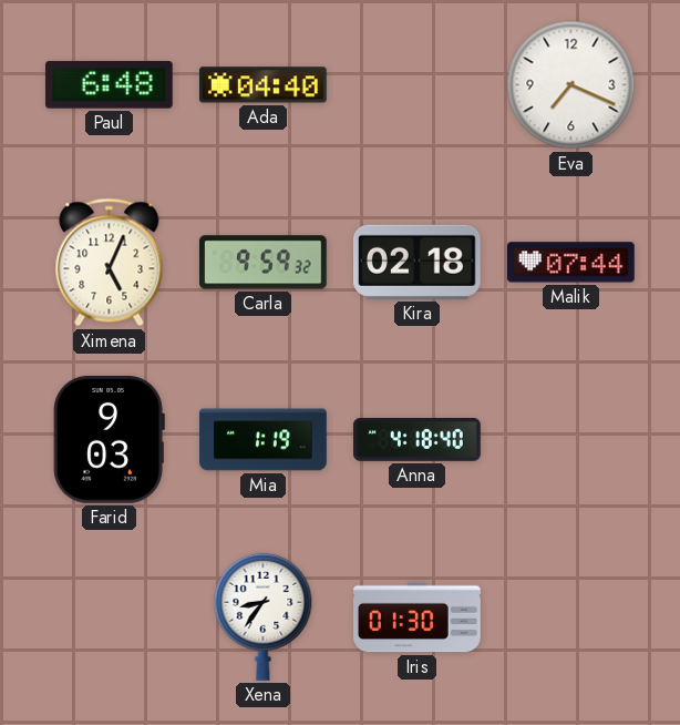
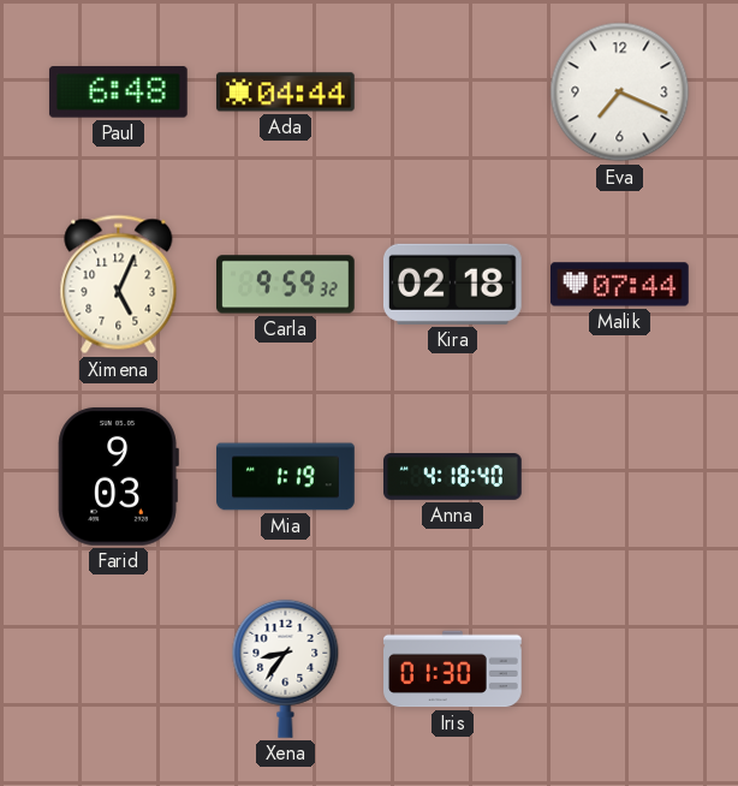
Ada: 04:40 -> 04:44
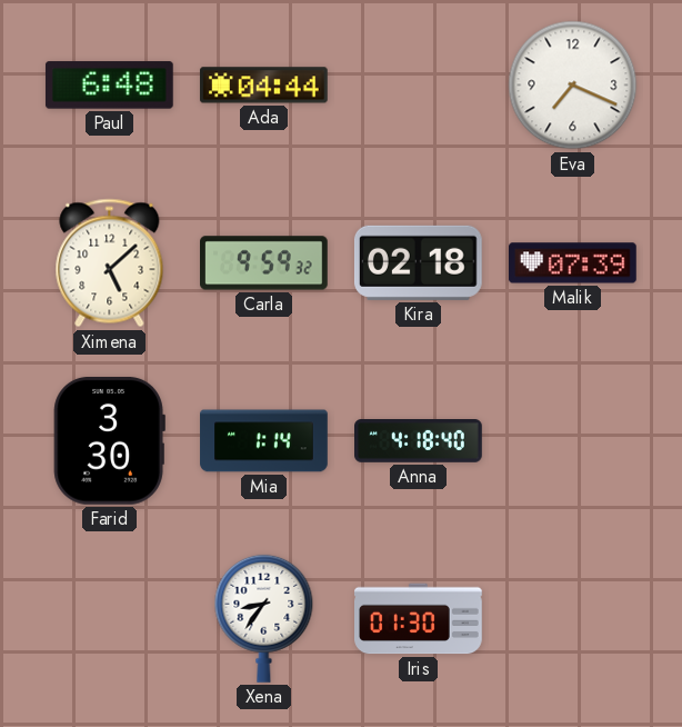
Ximena: 5:04 -> 5:08
Malik: 07:44 -> 07:39
Farid: 9:03 -> 3:30
Mia: 1:19 -> 1:14
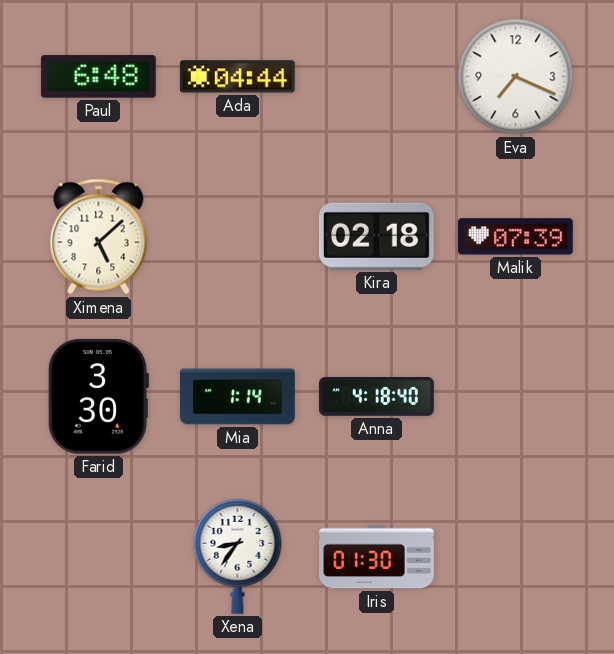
Carla: 9:59 -> none
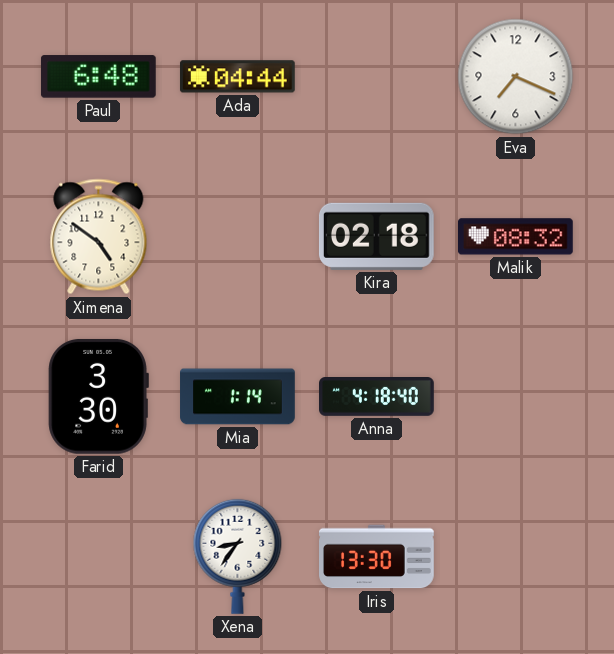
Ximena: 5:08 -> 4:51
Malik: 07:39 -> 08:32
Iris: 01:30 -> 13:30
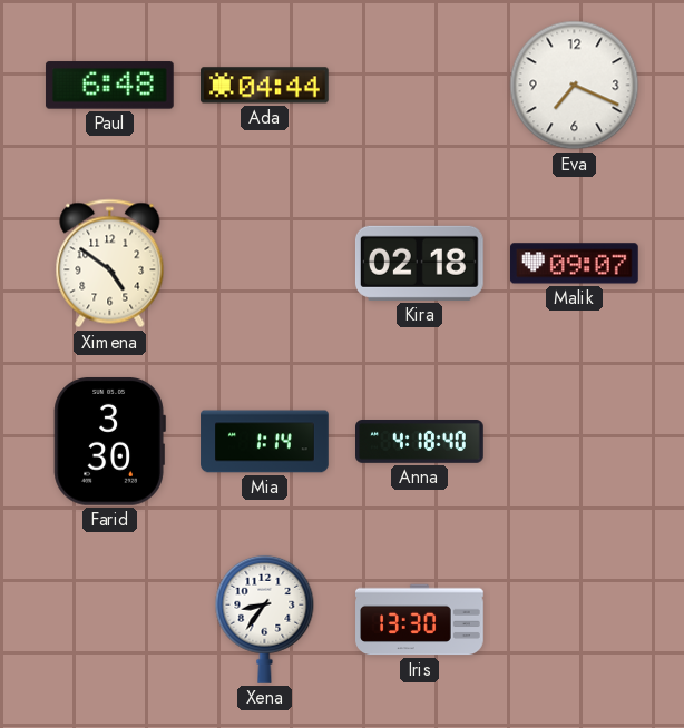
Malik: 08:32 -> 09:07
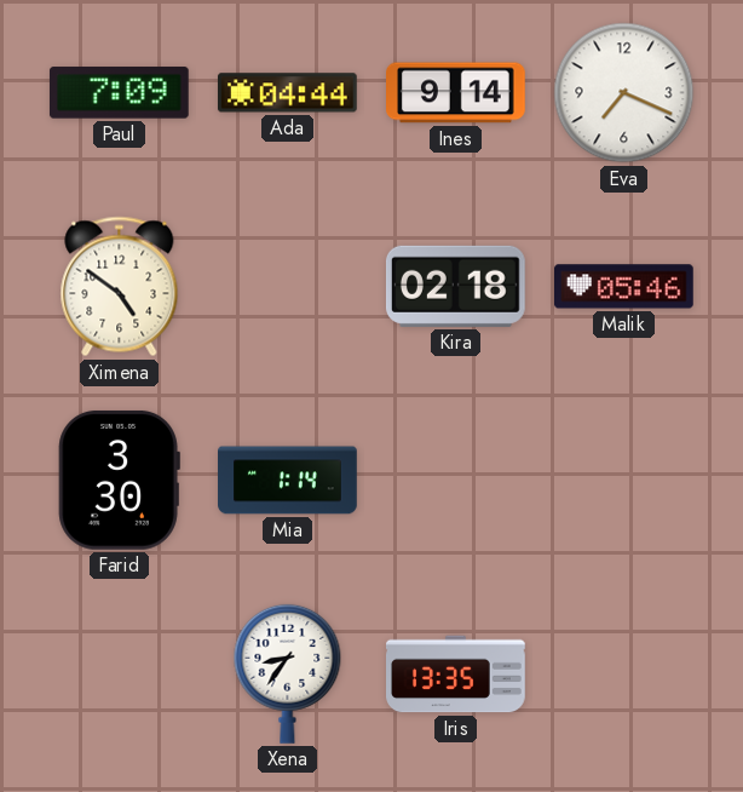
Paul: 6:48 -> 7:09
Ines: none -> 9:14
Malik: 09:07 -> 05:46
Anna: 4:18 -> none
Iris: 13:30 -> 13:35
